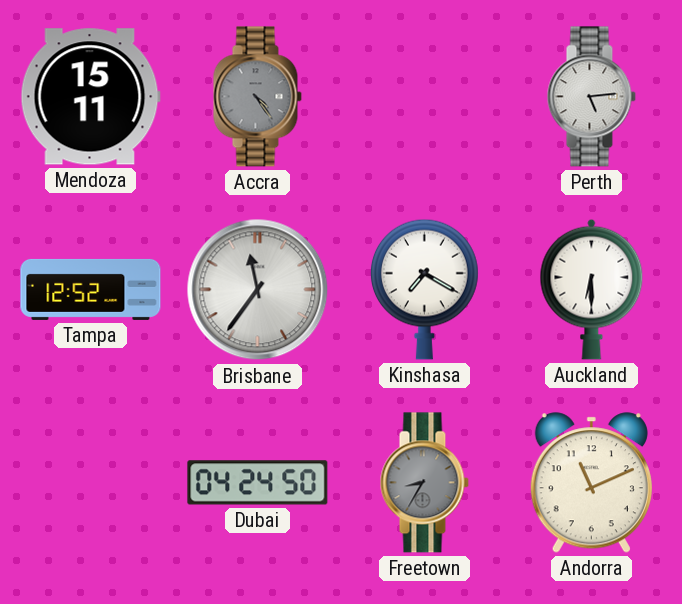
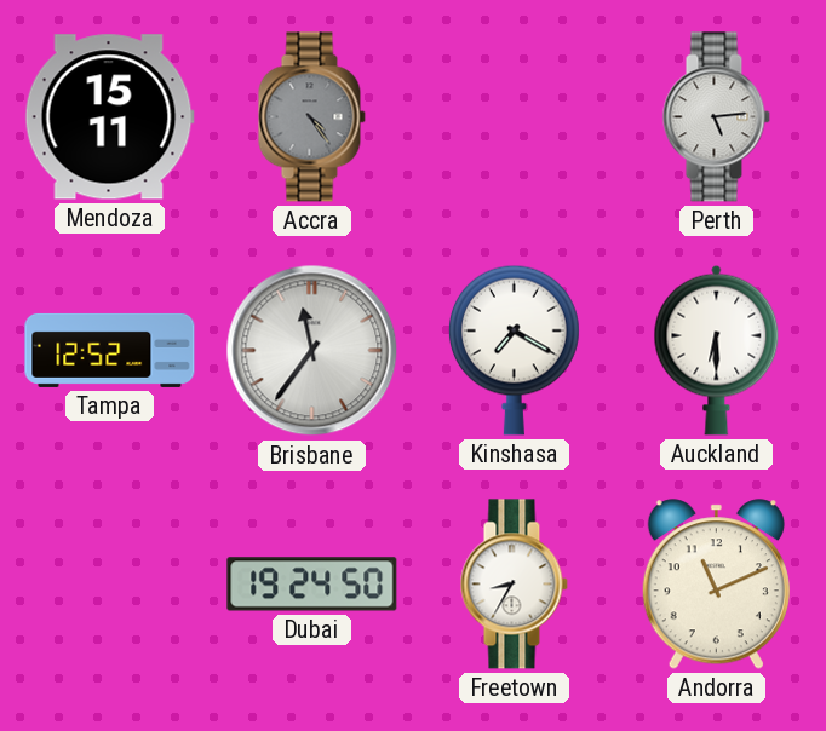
Dubai: 04:24 -> 19:24
Freetown dial: grey -> white
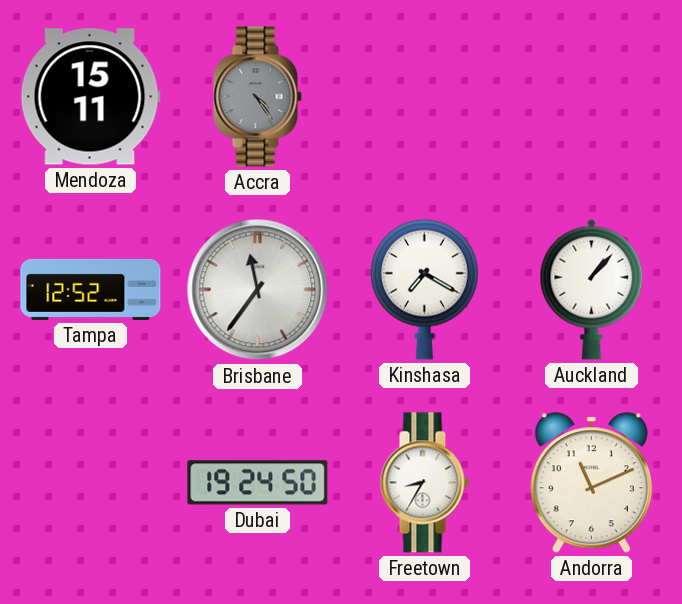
Perth: 5:14 -> none
Auckland: 6:30 -> 1:07
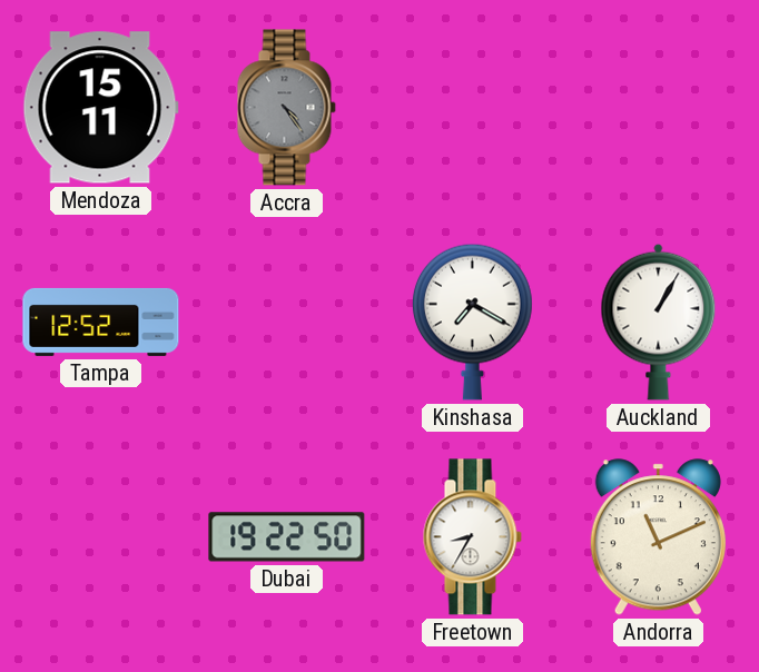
Brisbane: 11:36 -> none
Auckland: 1:07 -> 1:05
Dubai: 19:24 -> 19:22
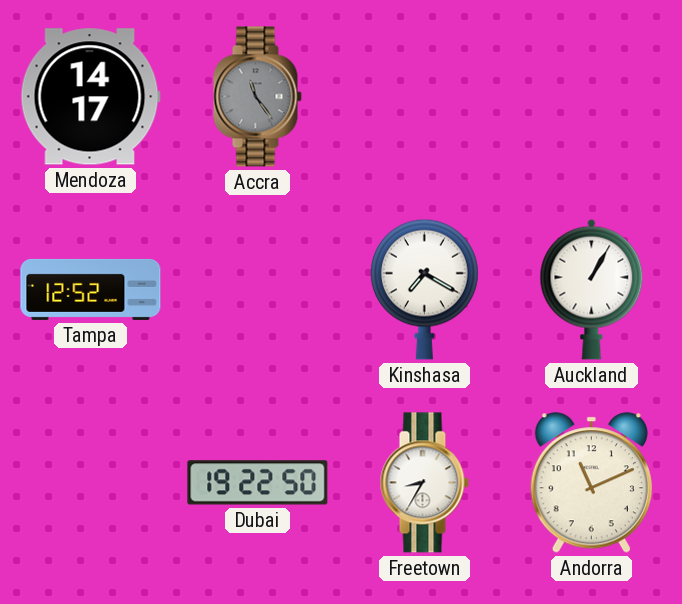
Mendoza: 15:11 -> 14:17
Accra: 4:24 -> 11:24
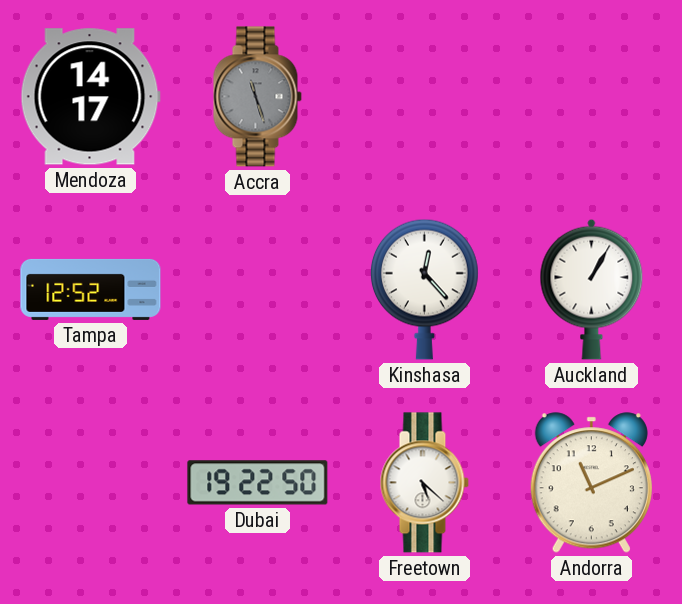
Accra: 11:24 -> 11:27
Kinshasa: 7:20 -> 12:23
Freetown: 8:35 -> 5:22
